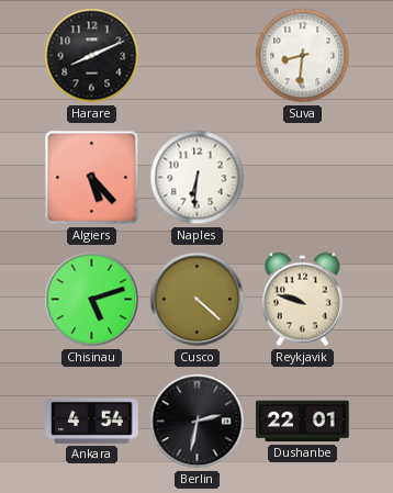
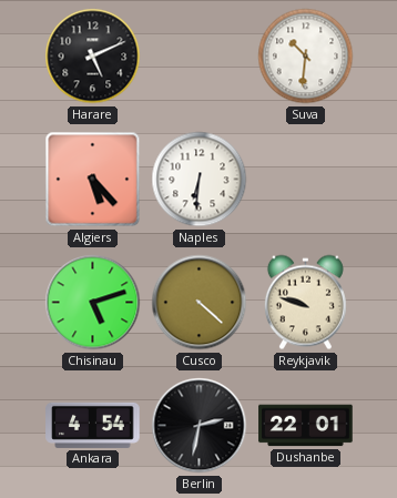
Harare: 8:11 -> 5:11
Suva: 8:31 -> 10:31
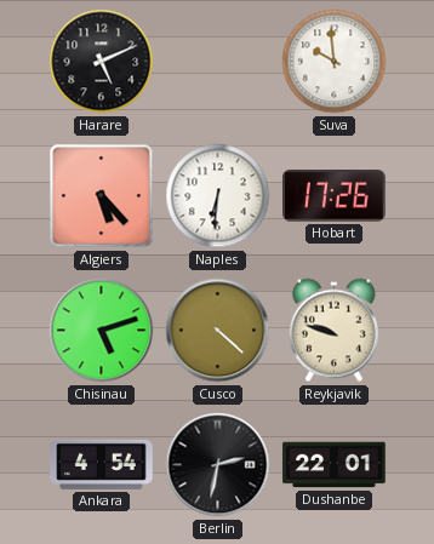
Suva: 10:31 -> 9:59
Hobart: none -> 17:26
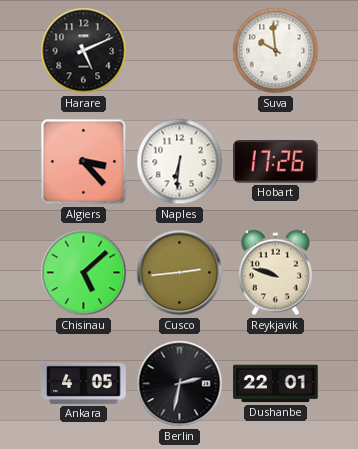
Algiers: 5:23 -> 3:23
Chisinau: 5:12 -> 5:08
Cusco: 4:22 -> 2:44
Ankara: 4:54 -> 4:05
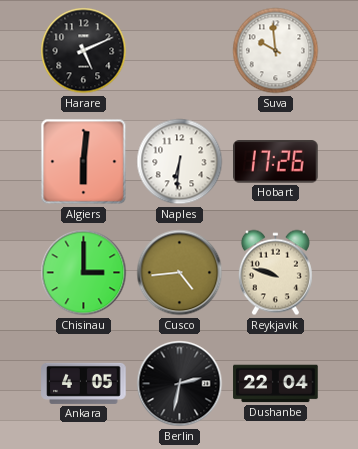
Algiers: 3:23 -> 6:01
Chisinau: 5:08 -> 3:00
Cusco: 2:44 -> 4:44
Dushanbe: 22:01 -> 22:04
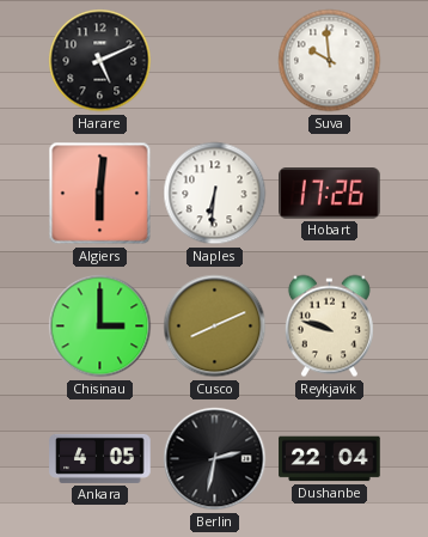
Cusco: 4:44 -> 8:11
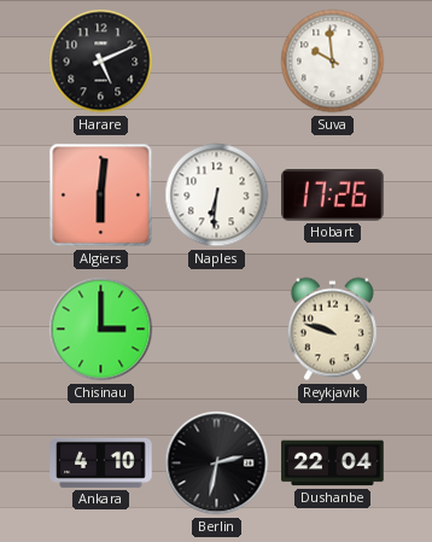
Cusco: 8:11 -> none
Ankara: 4:05 -> 4:10
